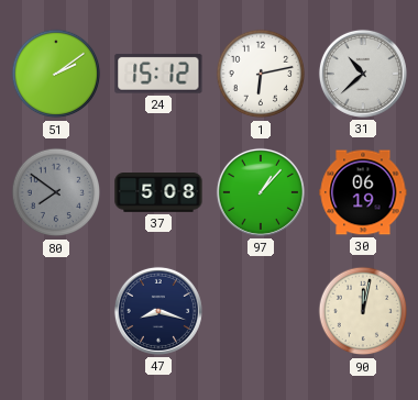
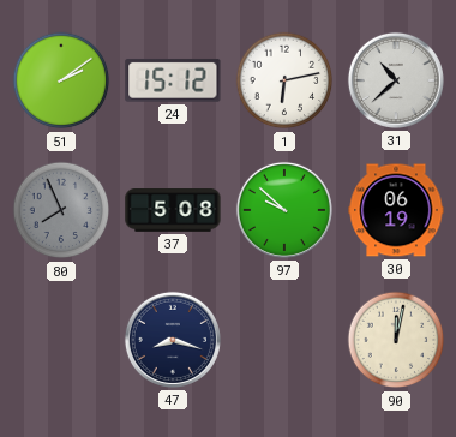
80: 7:51 -> 7:56
97: 1:07 -> 9:52
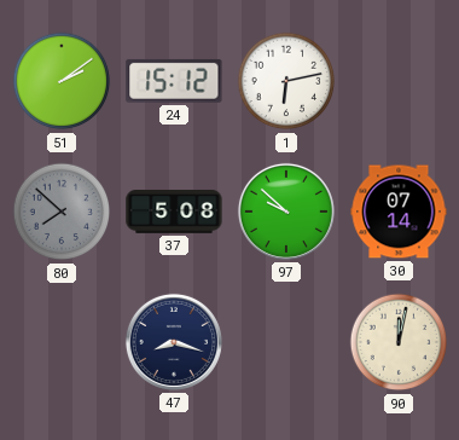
31: 10:38 -> none
80: 7:56 -> 7:52
30: 06:19 -> 07:14
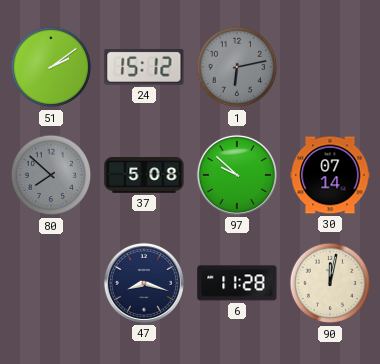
1 dial: white -> grey
6: none -> 11:28
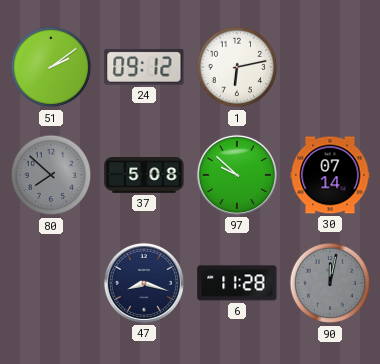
24: 15:12 -> 09:12
1 dial: grey -> white
90 dial: cream -> grey
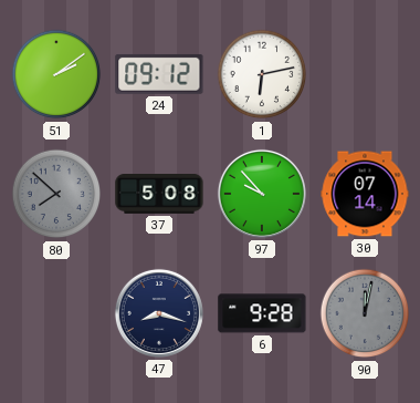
97: 9:52 -> 9:53
6: 11:28 -> 9:28
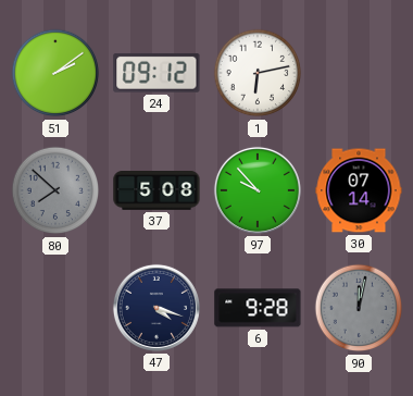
47: 8:18 -> 4:18
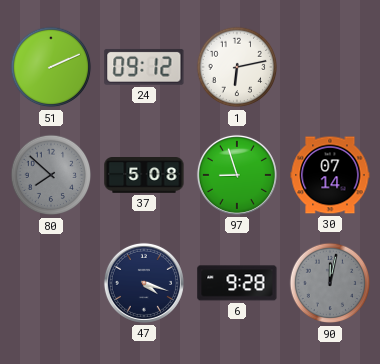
51: 2:09 -> 2:11
97: 9:53 -> 8:57
